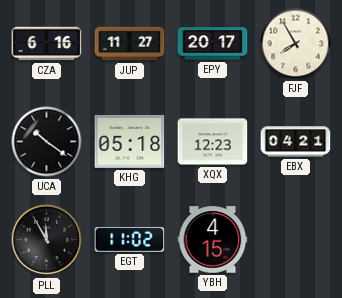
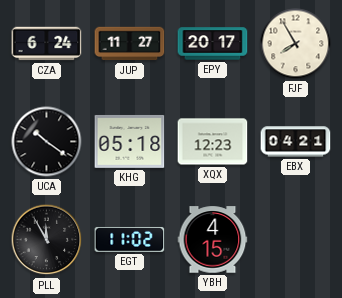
CZA: 6:16 -> 6:24
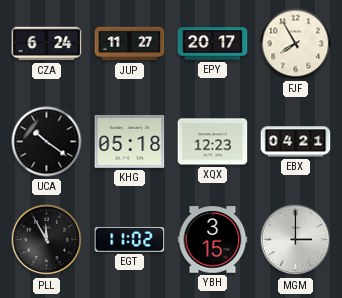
YBH: 4:15 -> 3:15
MGM: none -> 3:00
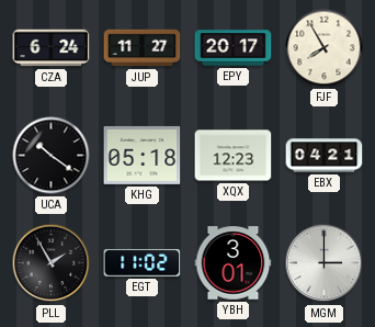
PLL: 11:55 -> 1:55
YBH: 3:15 -> 3:01
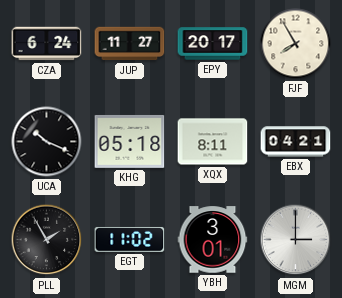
UCA: 10:21 -> 10:19
XQX: 12:23 -> 8:11
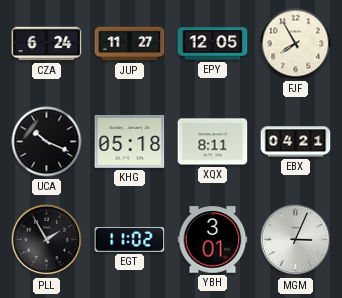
EPY: 20:17 -> 12:05
MGM: 3:00 -> 3:04
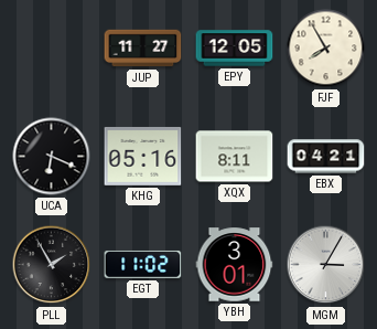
CZA: 6:24 -> none
UCA: 10:19 -> 6:19
KHG: 05:18 -> 05:16
MGM: 3:04 -> 3:05
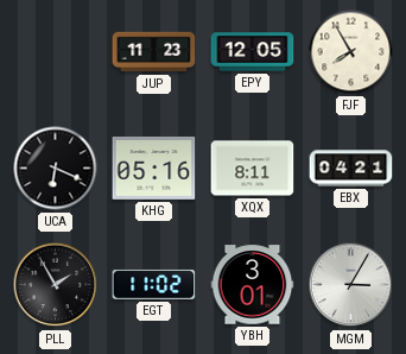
JUP: 11:27 -> 11:23
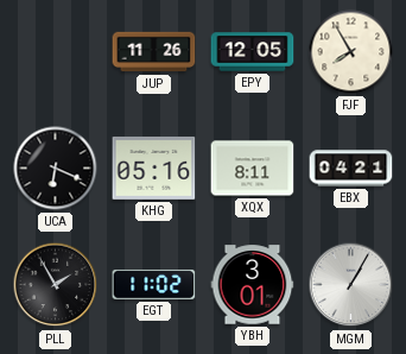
JUP: 11:23 -> 11:26
MGM: 3:05 -> 1:05
